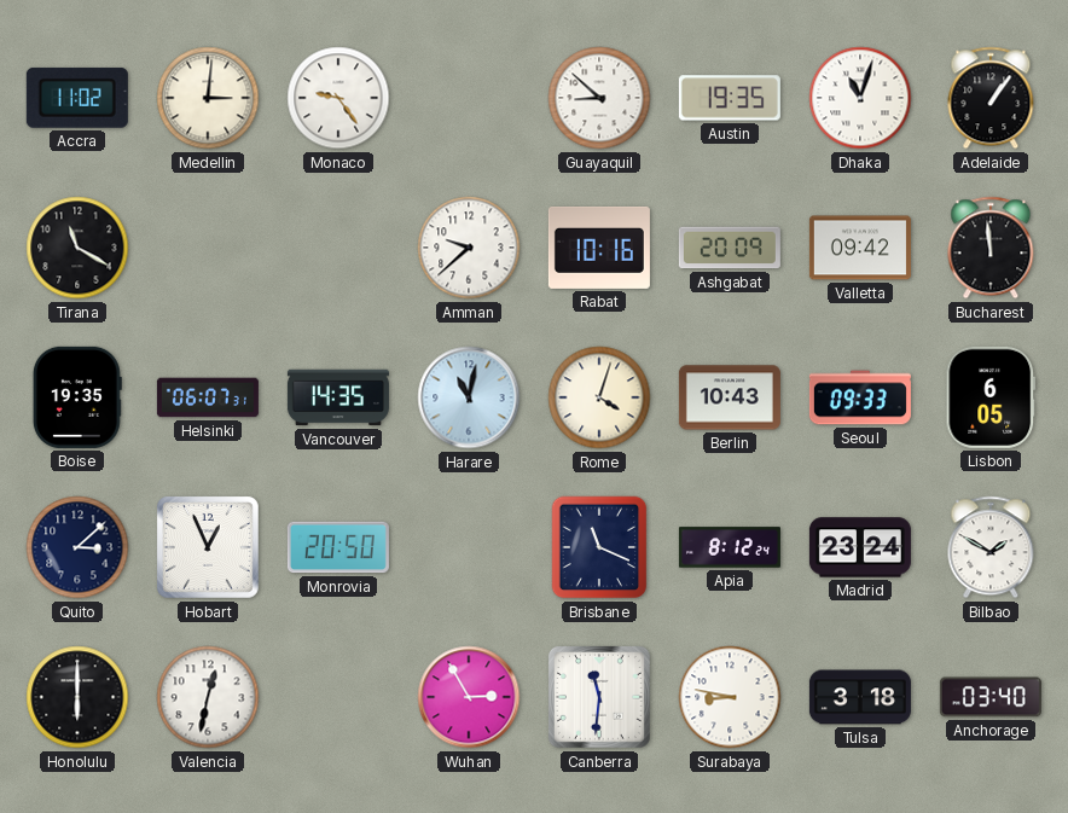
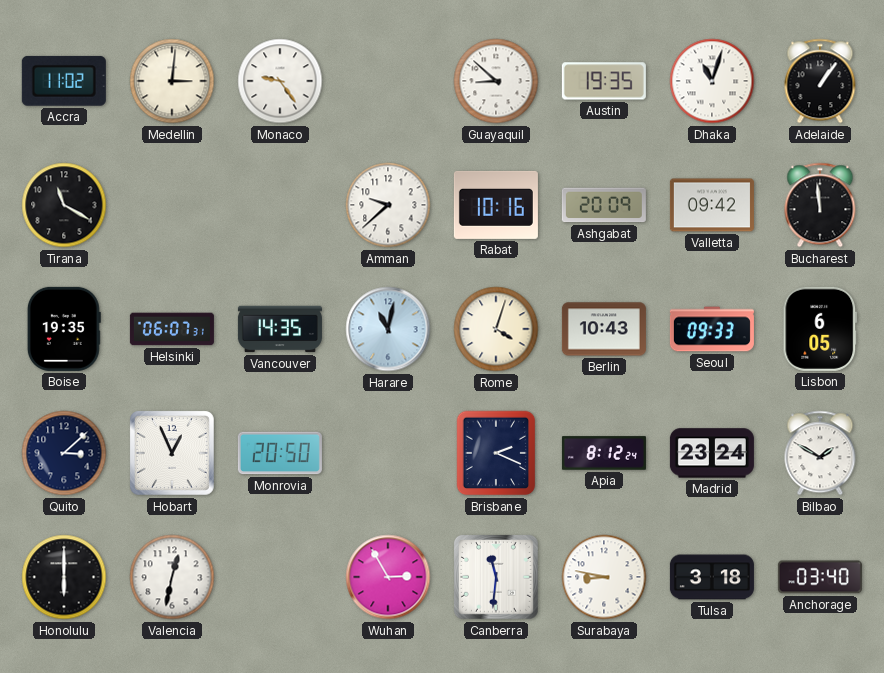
Brisbane: 11:19 -> 2:19
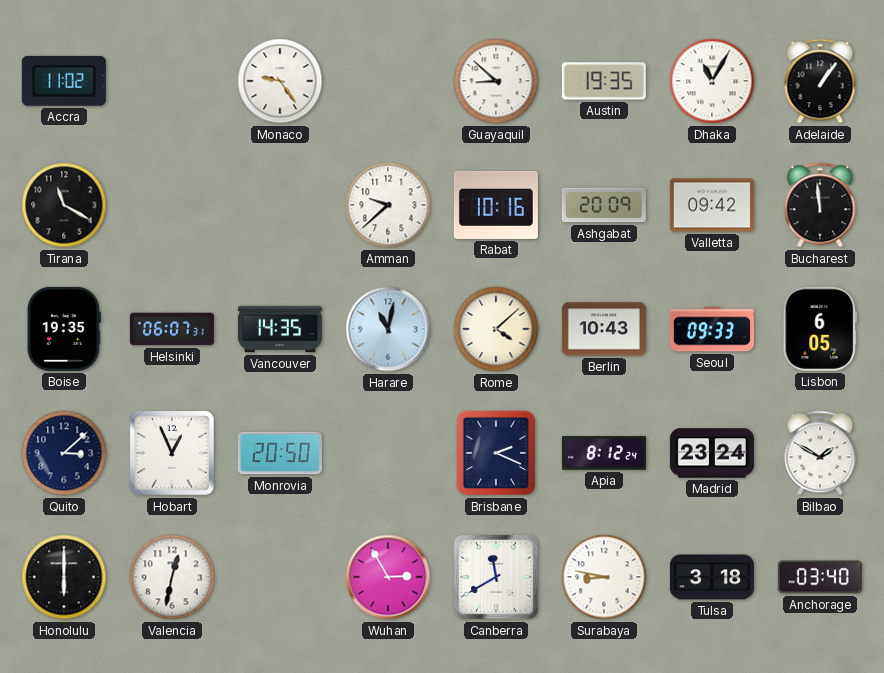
Medellin: 3:01 -> none
Dhaka: 11:03 -> 11:05
Rome: 4:03 -> 4:08
Canberra: 11:31 -> 11:40
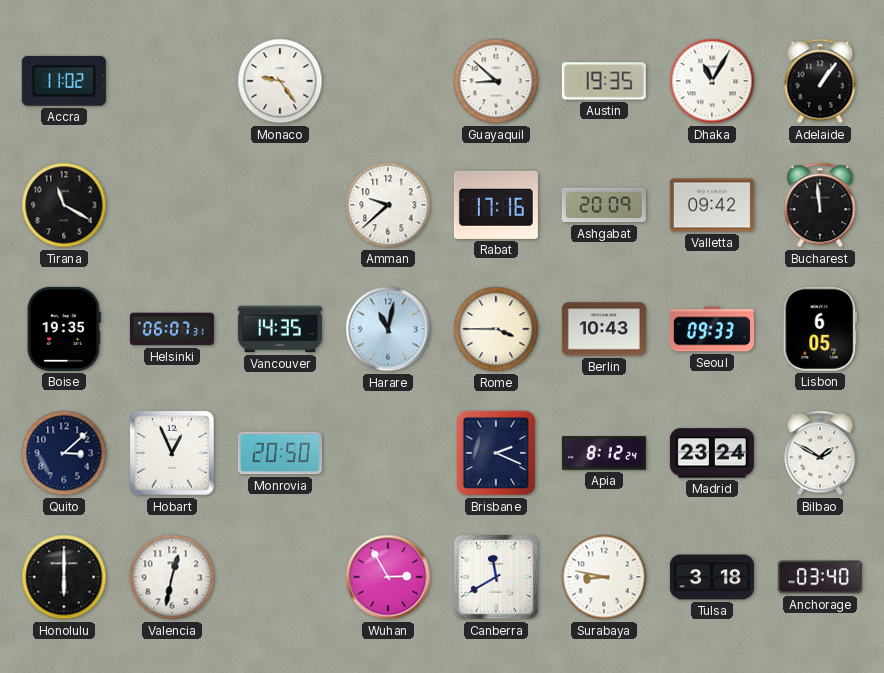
Rabat: 10:16 -> 17:16
Rome: 4:08 -> 3:45
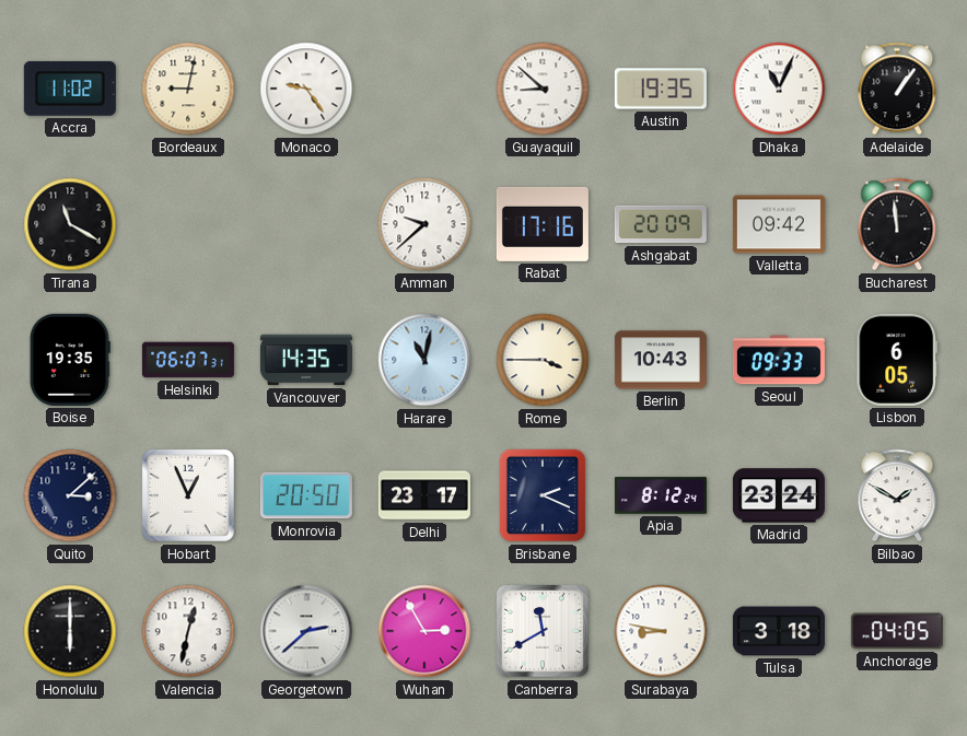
Bordeaux: none -> 9:02
Dhaka: 11:05 -> 11:04
Delhi: none -> 23:17
Georgetown: none -> 2:38
Anchorage: 03:40 -> 04:05
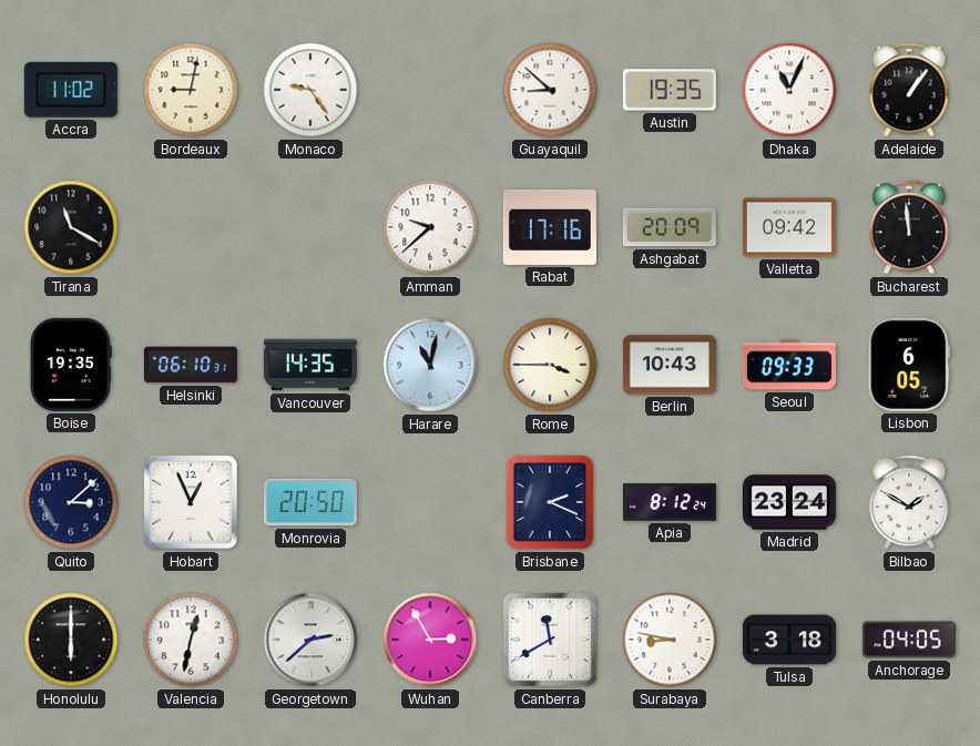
Helsinki: 06:07 -> 06:10
Delhi: 23:17 -> none
